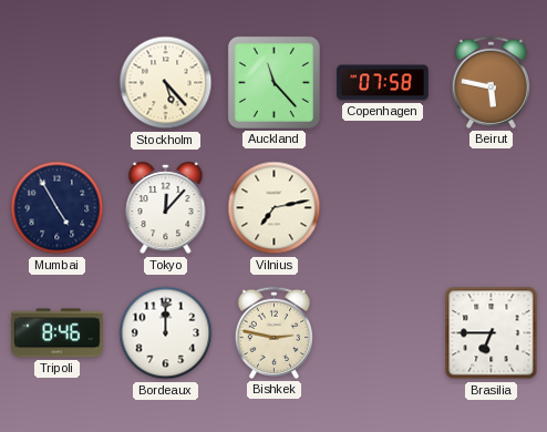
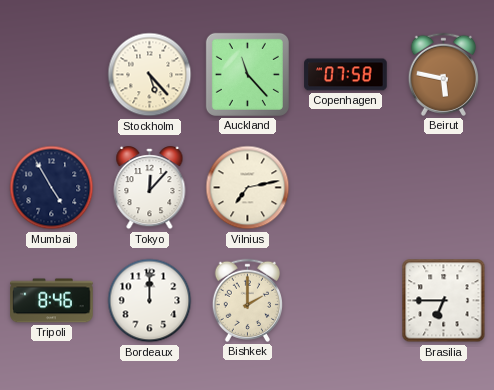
Bishkek: 2:47 -> 2:00
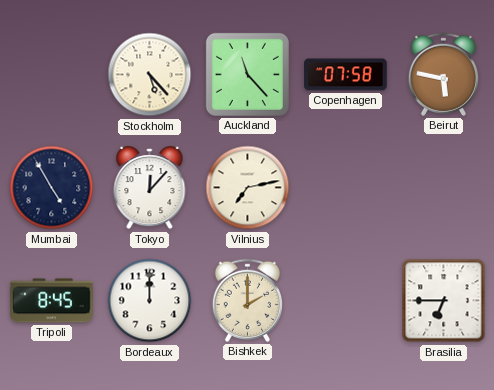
Tripoli: 8:46 -> 8:45
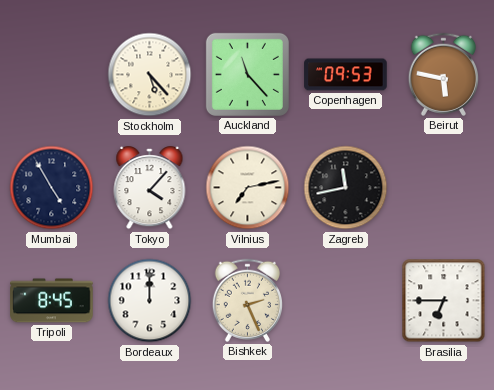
Copenhagen: 07:58 -> 09:53
Tokyo: 12:07 -> 4:07
Zagreb: none -> 11:43
Bishkek: 2:00 -> 2:26
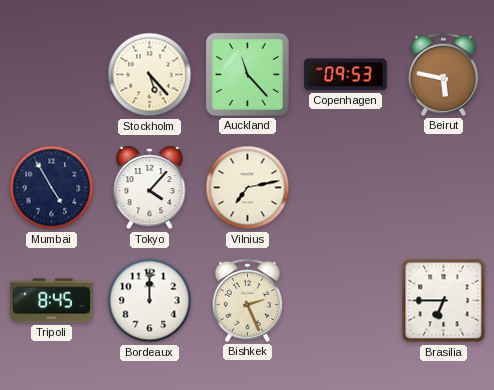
Zagreb: 11:43 -> none
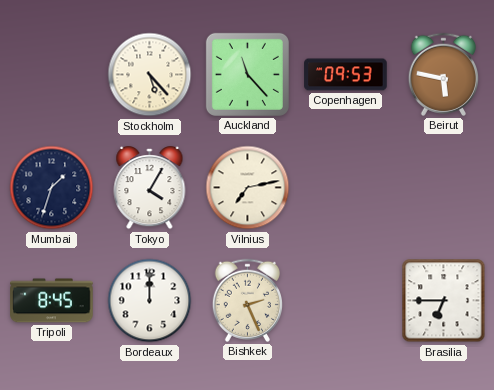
Mumbai: 4:55 -> 1:33
Tokyo: 4:07 -> 4:05
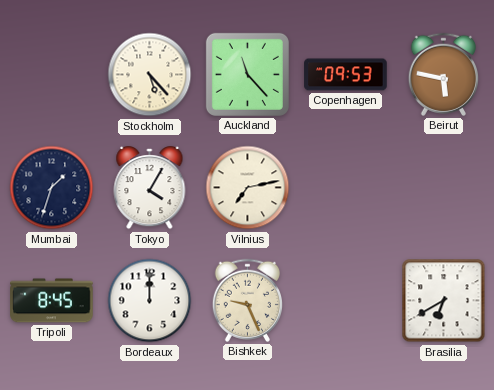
Bishkek: 2:26 -> 9:26
Brasilia: 6:45 -> 6:40
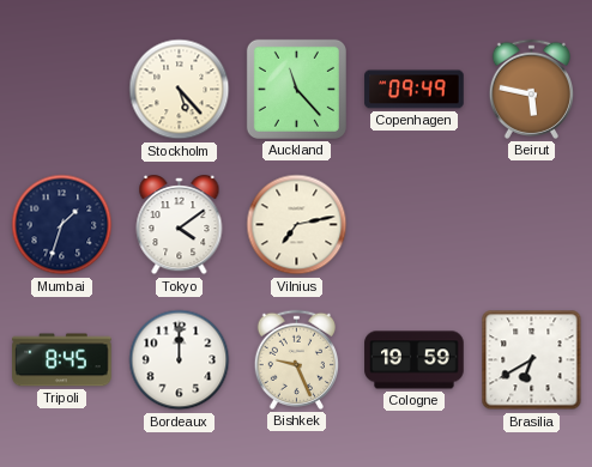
Copenhagen: 09:53 -> 09:49
Tokyo: 4:05 -> 4:09
Cologne: none -> 19:59
